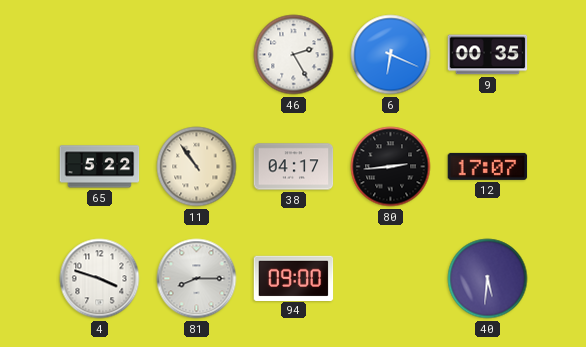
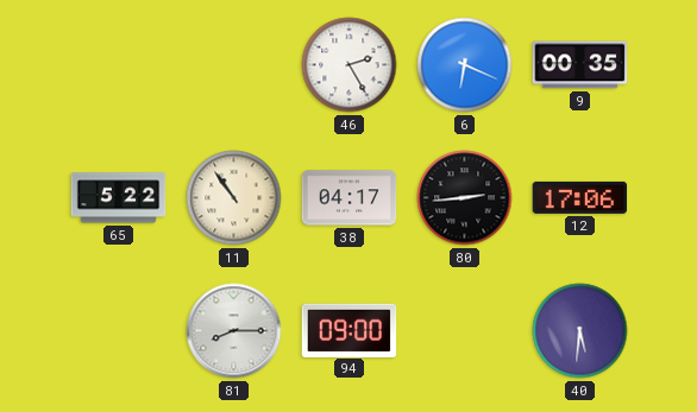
12: 17:07 -> 17:06
4: 3:48 -> none
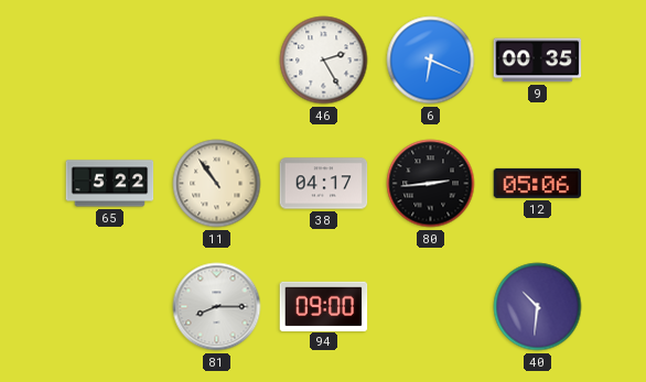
12: 17:06 -> 05:06
40: 5:31 -> 10:31
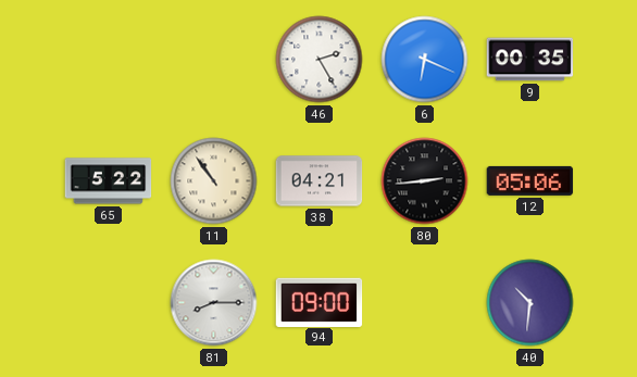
38: 04:17 -> 04:21
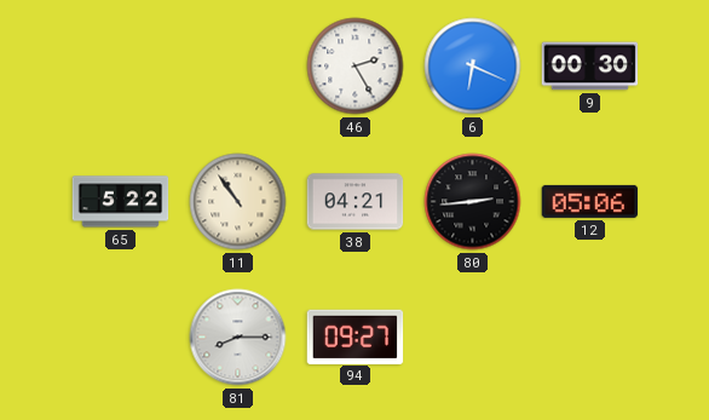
9: 00:35 -> 00:30
94: 09:00 -> 09:27
40: 10:31 -> none
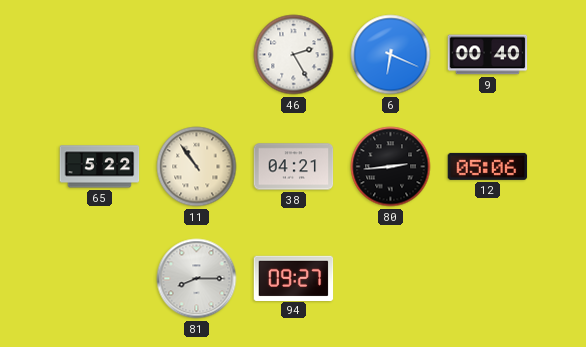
9: 00:30 -> 00:40
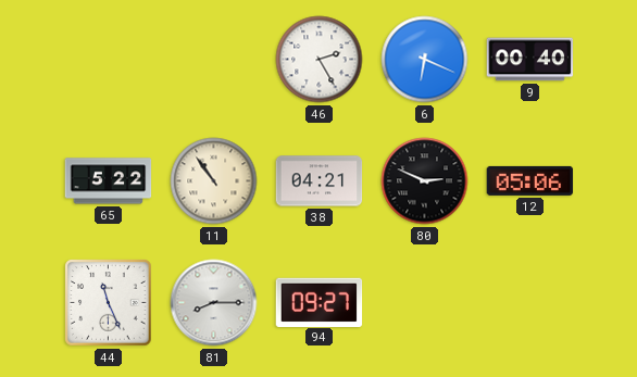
80: 2:44 -> 2:49
44: none -> 11:26
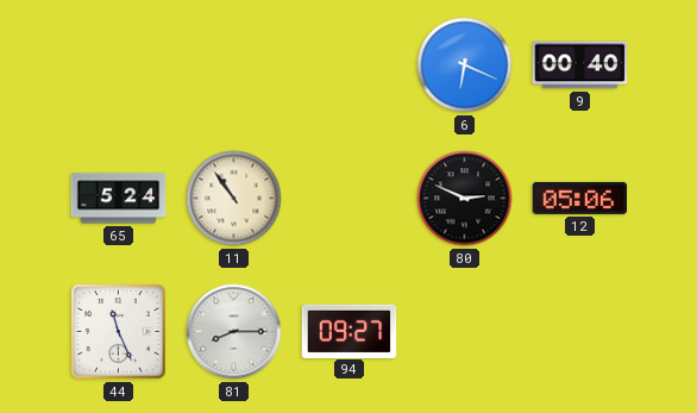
46: 2:25 -> none
65: 5:22 -> 5:24
38: 04:21 -> none
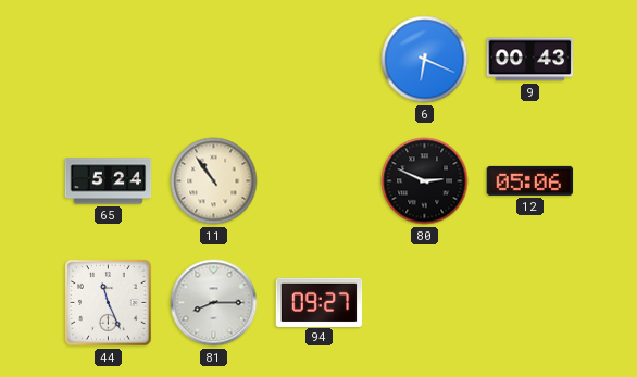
9: 00:40 -> 00:43
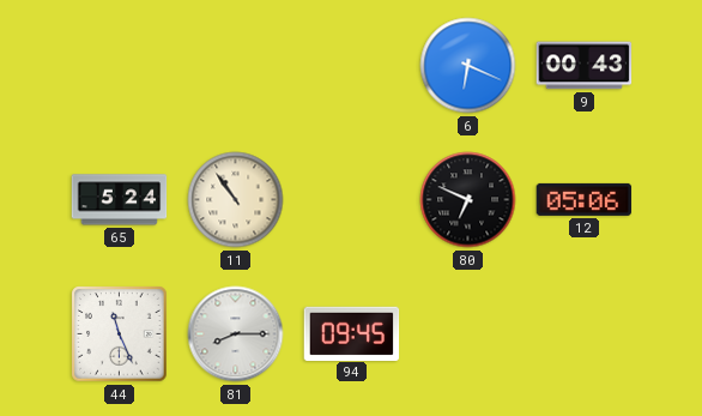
80: 2:49 -> 6:49
94: 09:27 -> 09:45
